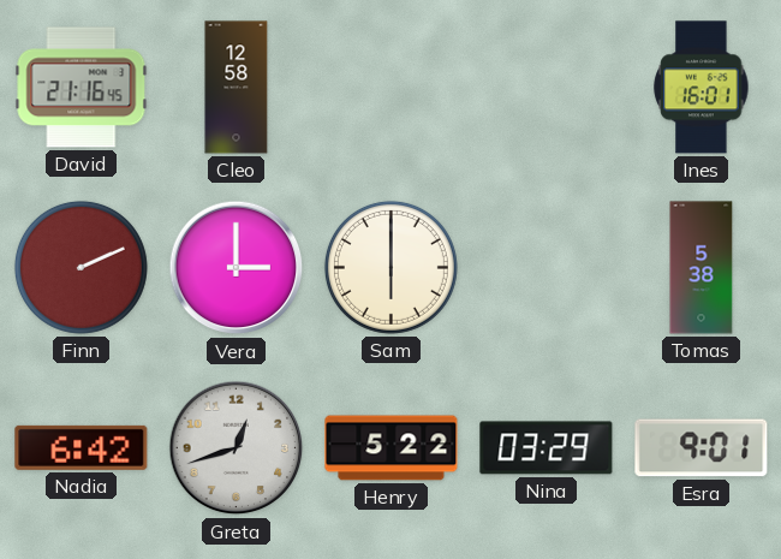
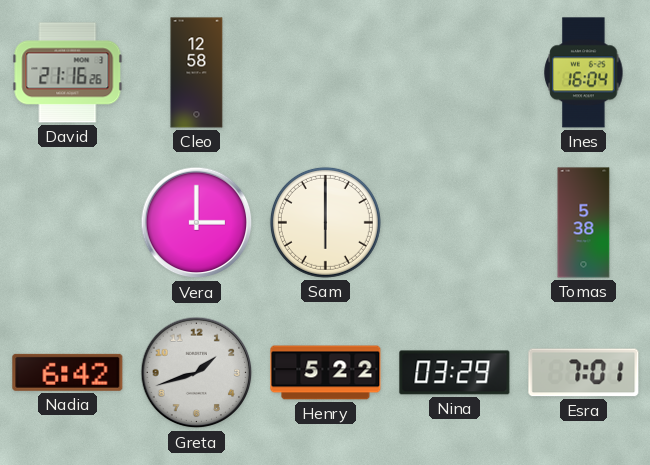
David: 21:16:45 -> 21:16:26
Ines: 16:01 -> 16:04
Finn: 2:11 -> none
Greta: 12:42 -> 1:42
Esra: 9:01 -> 7:01
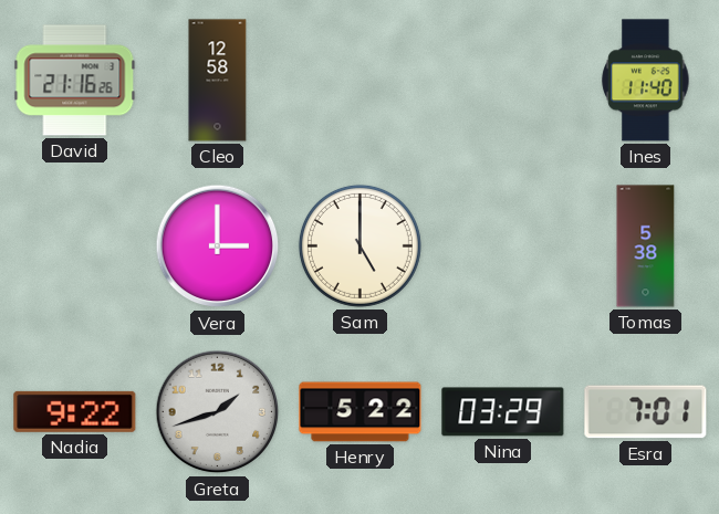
Ines: 16:04 -> 11:40
Sam: 6:00 -> 5:00
Nadia: 6:42 -> 9:22
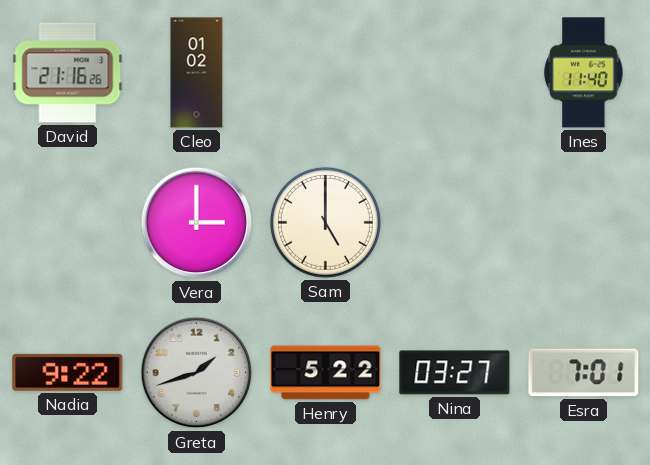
Cleo: 12:58 -> 01:02
Tomas: 5:38 -> none
Nina: 03:29 -> 03:27
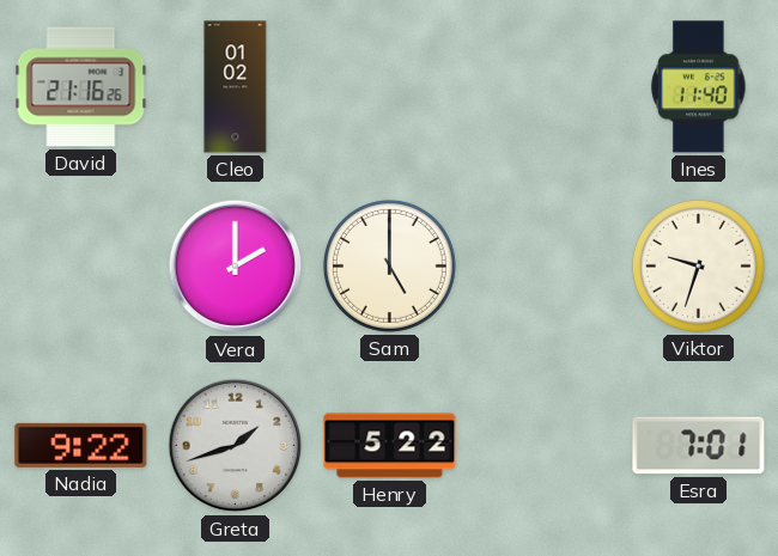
Vera: 3:00 -> 2:00
Viktor: none -> 9:33
Nina: 03:27 -> none
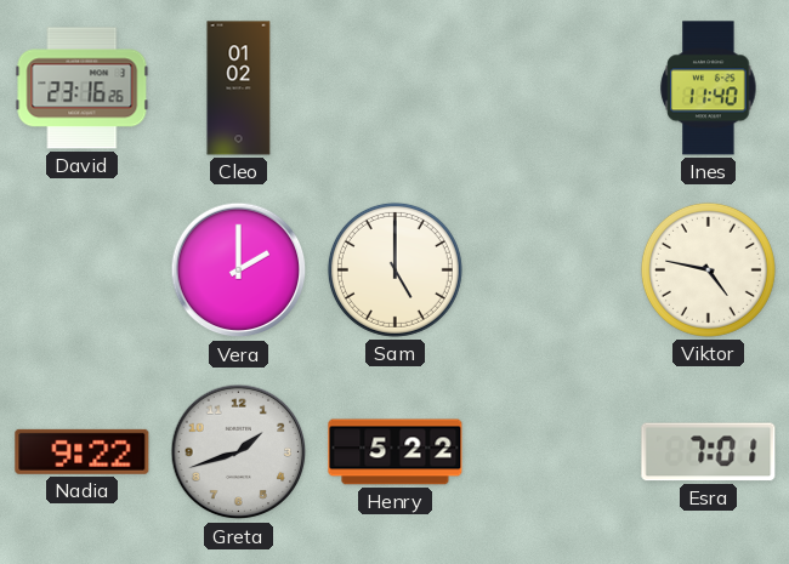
David: 21:16 -> 23:16
Viktor: 9:33 -> 4:47
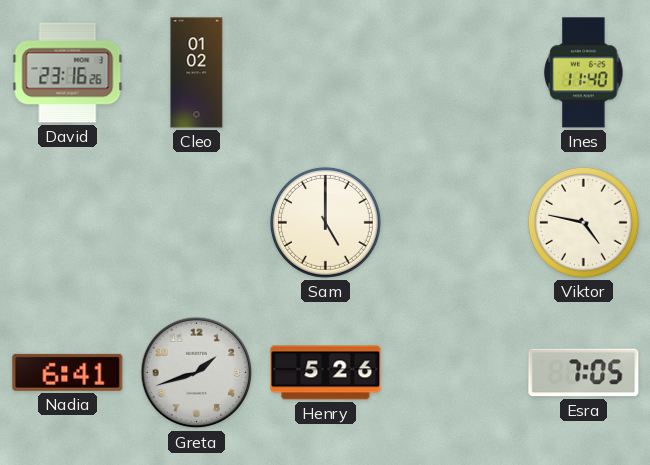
Vera: 2:00 -> none
Nadia: 9:22 -> 6:41
Henry: 5:22 -> 5:26
Esra: 7:01 -> 7:05
